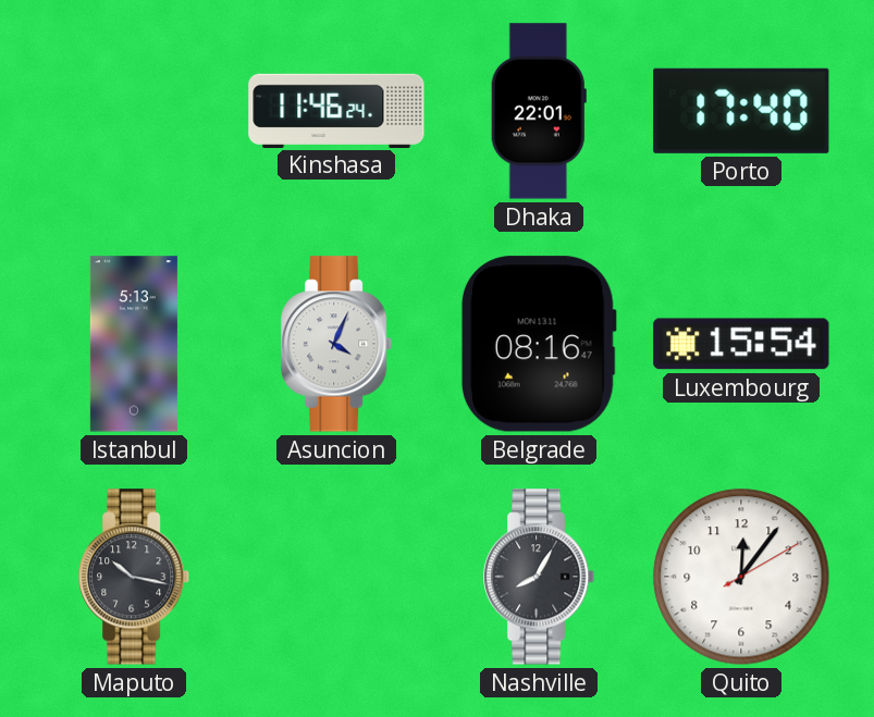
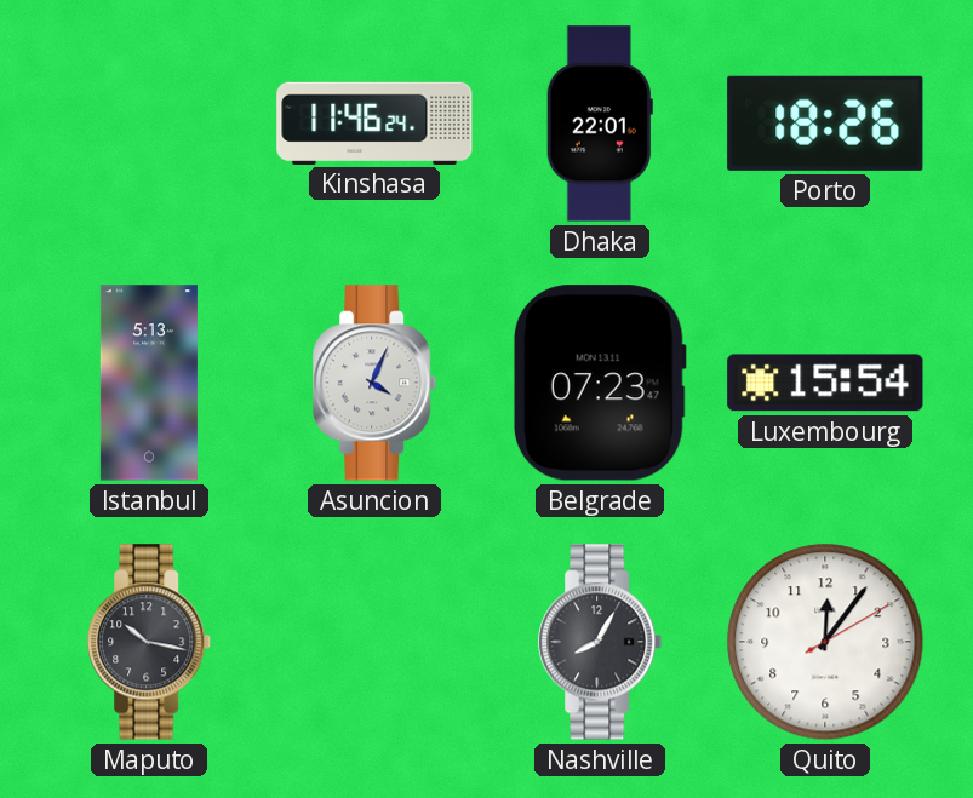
Porto: 17:40 -> 18:26
Belgrade: 08:16 -> 07:23
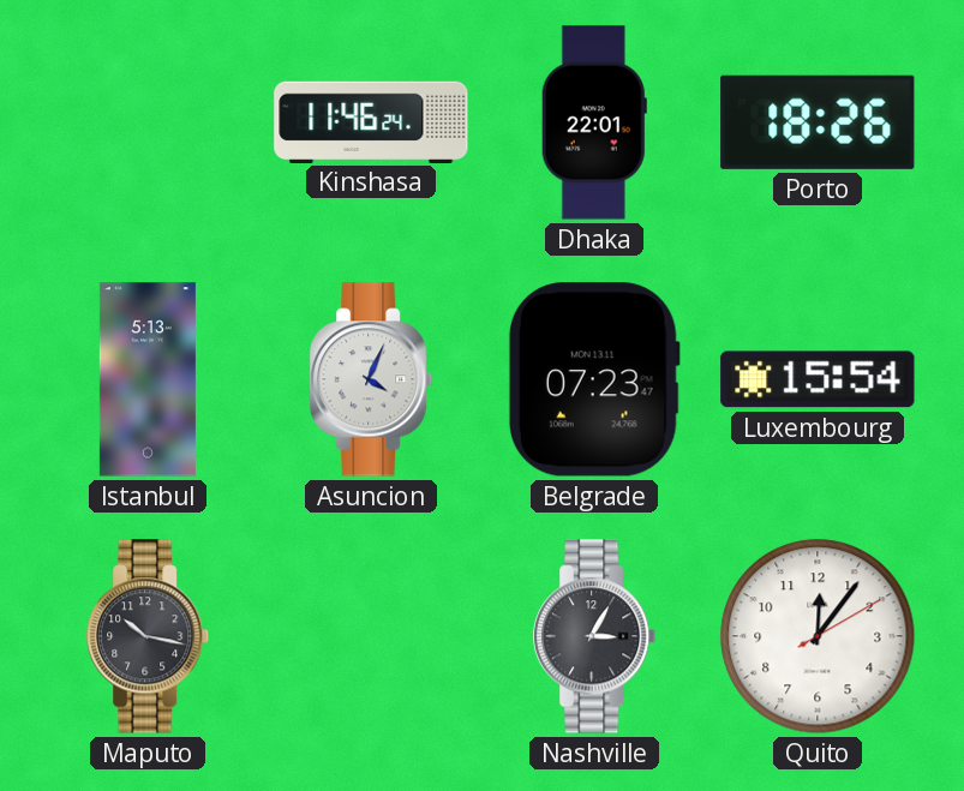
Nashville: 8:05 -> 3:05
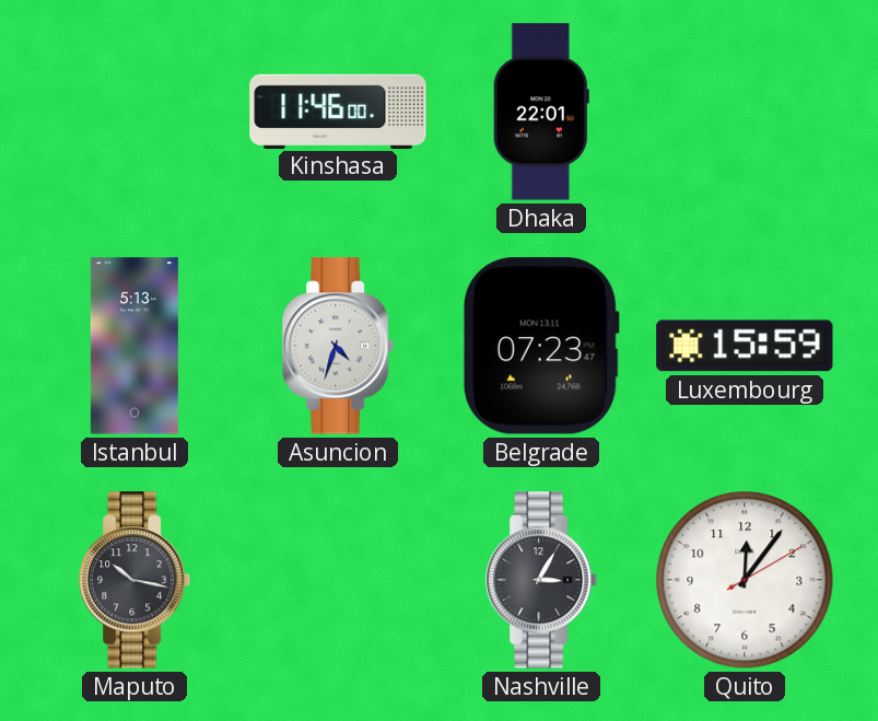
Kinshasa: 11:46:24 -> 11:46:00
Porto: 18:26 -> none
Asuncion: 4:04 -> 4:33
Luxembourg: 15:54 -> 15:59
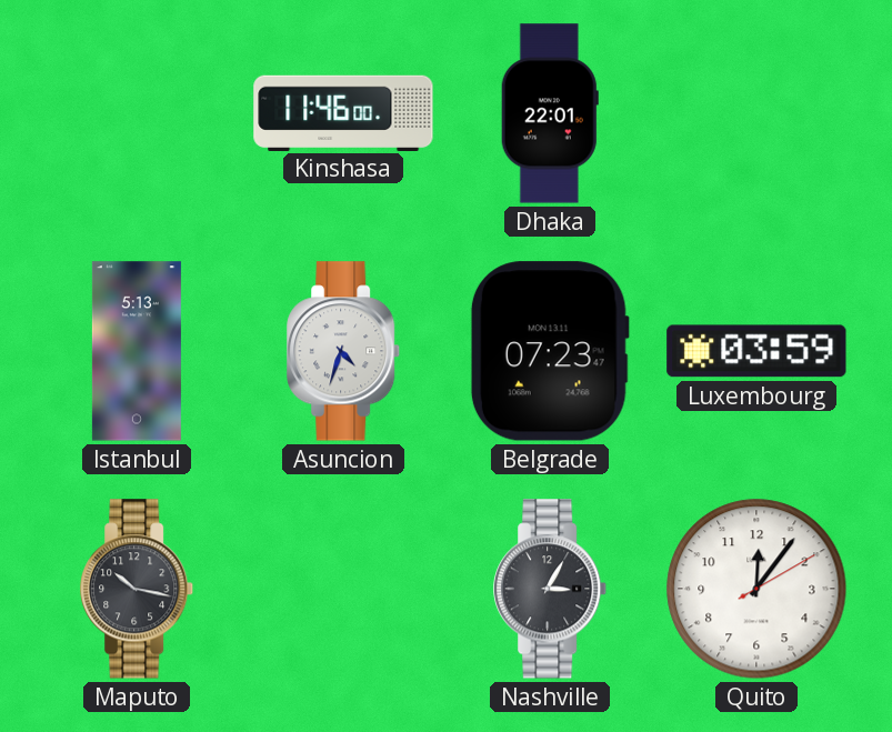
Luxembourg: 15:59 -> 03:59
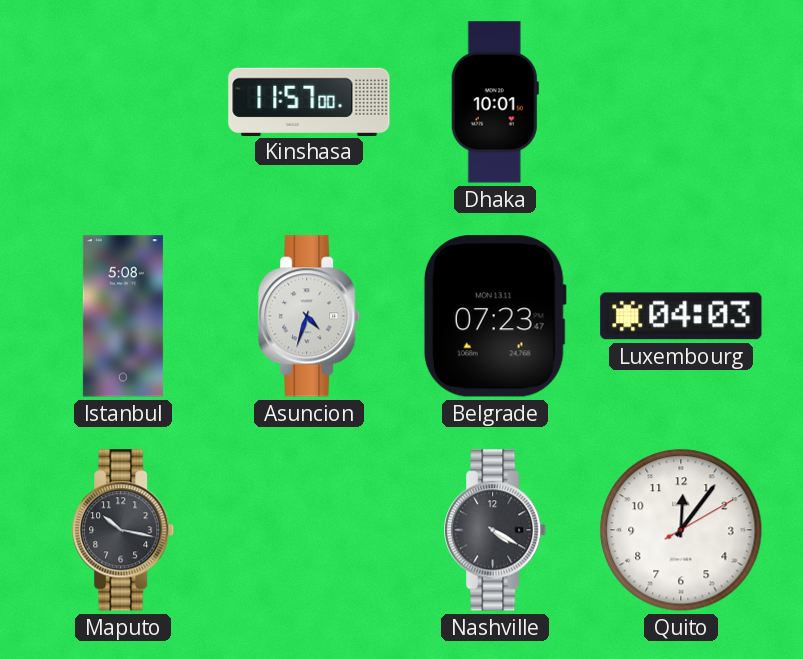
Kinshasa: 11:46 -> 11:57
Dhaka: 22:01 -> 10:01
Istanbul: 5:13 -> 5:08
Luxembourg: 03:59 -> 04:03
Nashville: 3:05 -> 4:20
